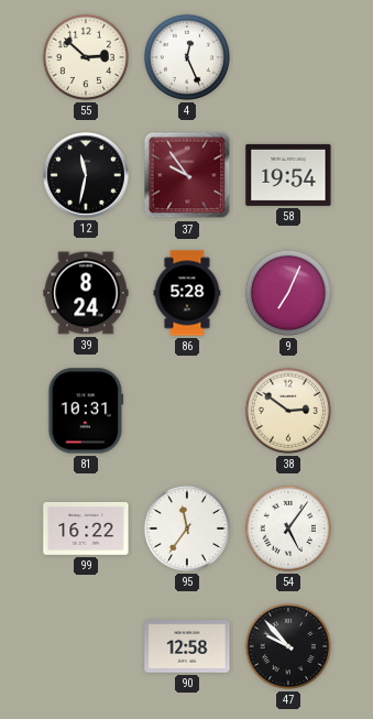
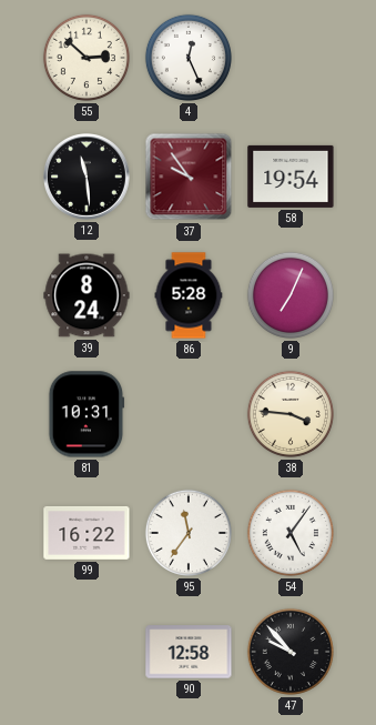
12: 11:32 -> 11:29
38: 2:51 -> 3:46
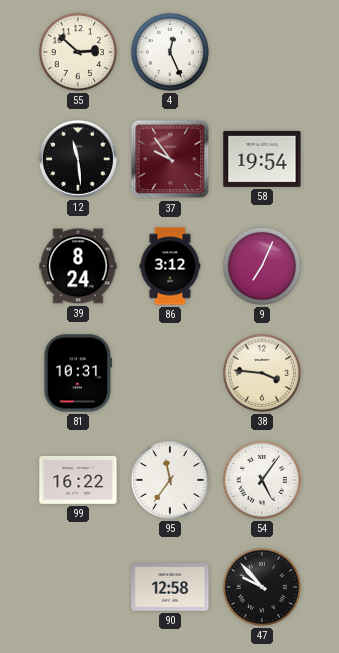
86: 5:28 -> 3:12
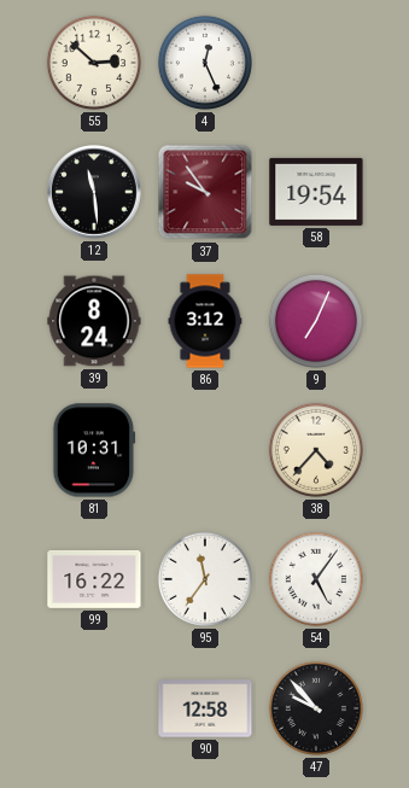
38: 3:46 -> 4:37
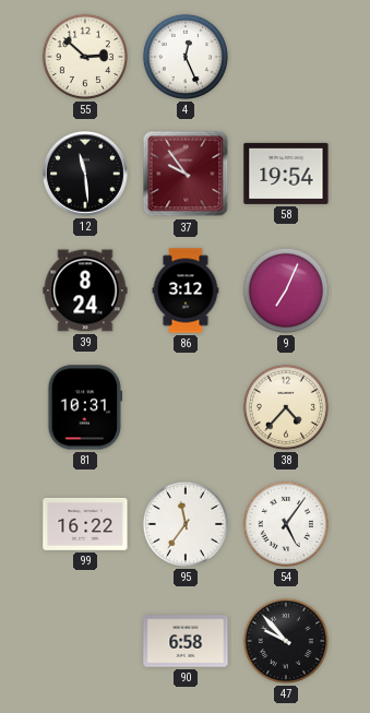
90: 12:58 -> 6:58
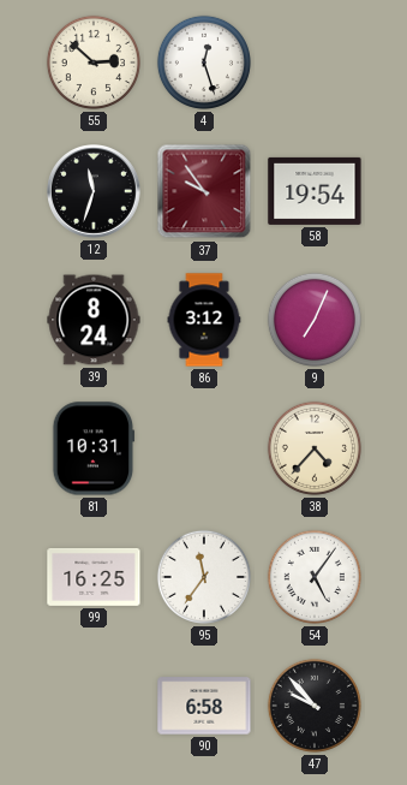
4: 12:26 -> 12:27
12: 11:29 -> 11:33
99: 16:22 -> 16:25
